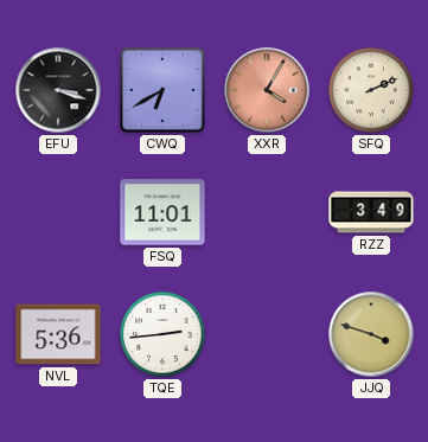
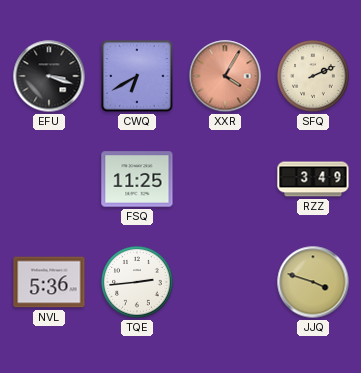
FSQ: 11:01 -> 11:25
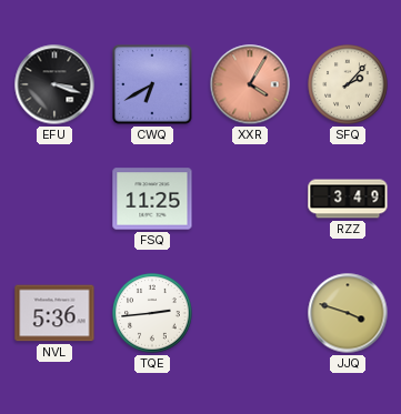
SFQ: 2:11 -> 2:07
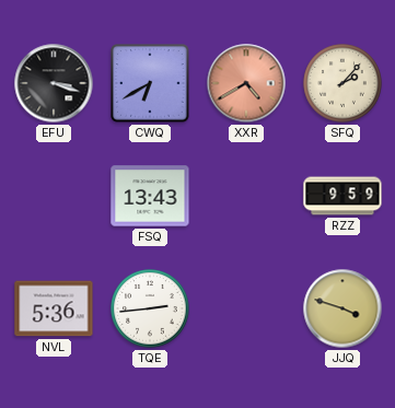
XXR: 4:05 -> 4:40
FSQ: 11:25 -> 13:43
RZZ: 3:49 -> 9:59
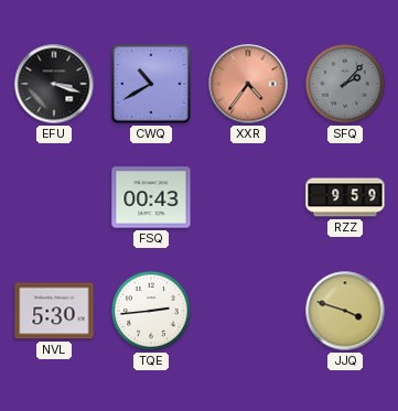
CWQ: 6:40 -> 10:40
XXR: 4:40 -> 4:36
SFQ dial: cream -> grey
FSQ: 13:43 -> 00:43
NVL: 5:36 -> 5:30
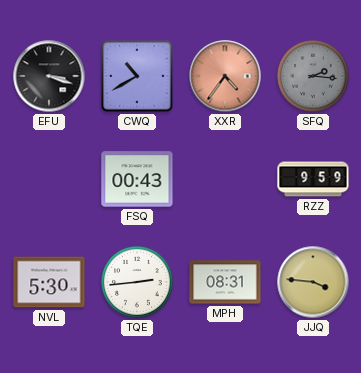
SFQ: 2:07 -> 2:16
MPH: none -> 08:31
JJQ: 3:48 -> 3:46
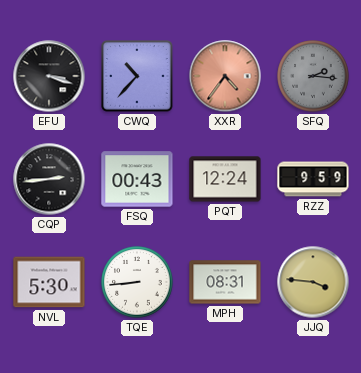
CWQ: 10:40 -> 10:37
CQP: none -> 2:44
PQT: none -> 12:24
TQE: 2:44 -> 8:44
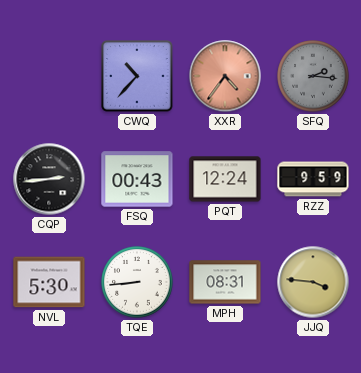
EFU: 3:18 -> none
